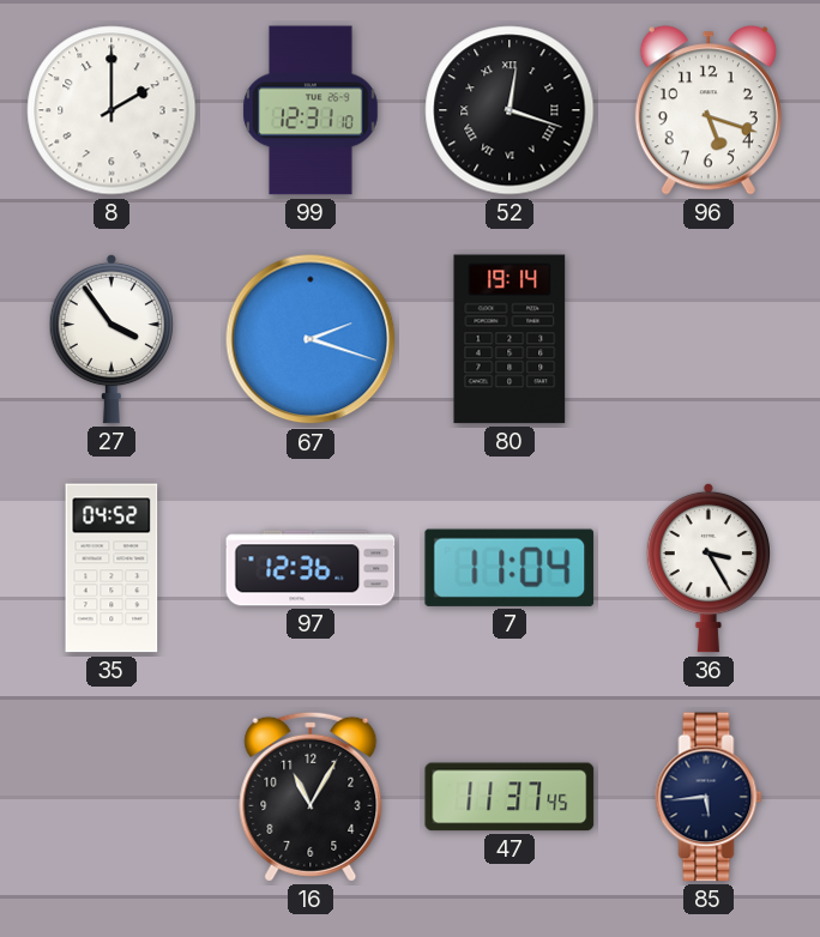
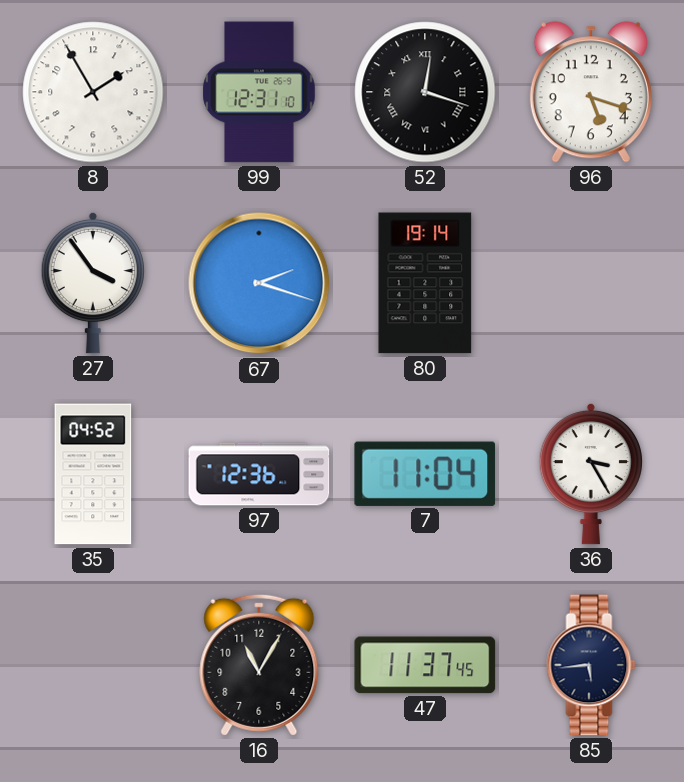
8: 2:00 -> 1:55
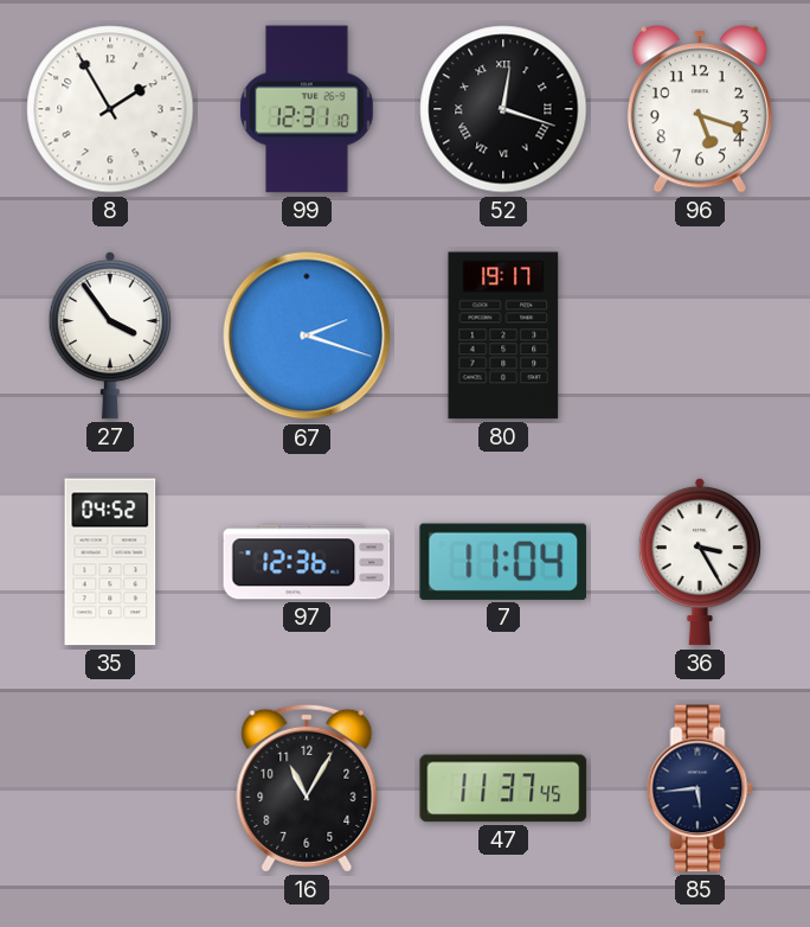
80: 19:14 -> 19:17
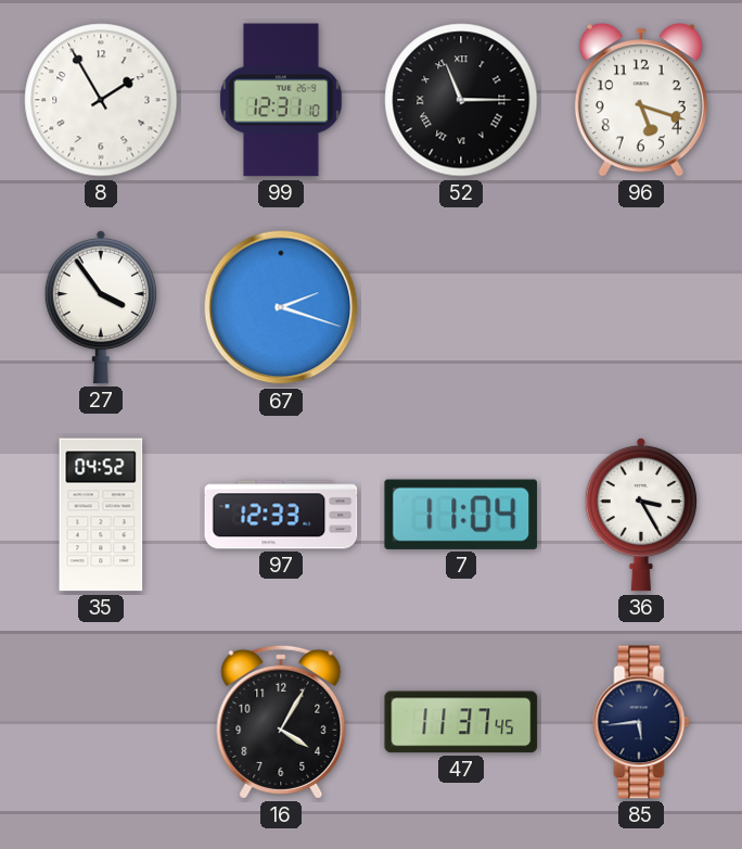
52: 12:18 -> 11:15
80: 19:17 -> none
97: 12:36 -> 12:33
16: 11:05 -> 4:05
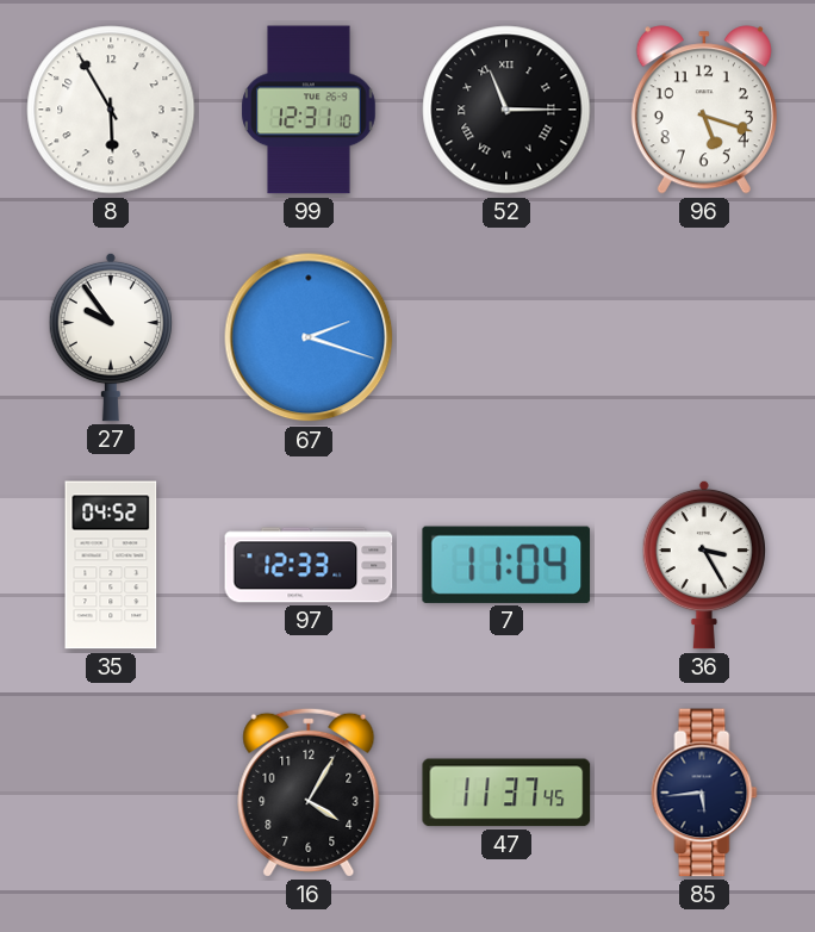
8: 1:55 -> 5:55
27: 3:54 -> 9:54
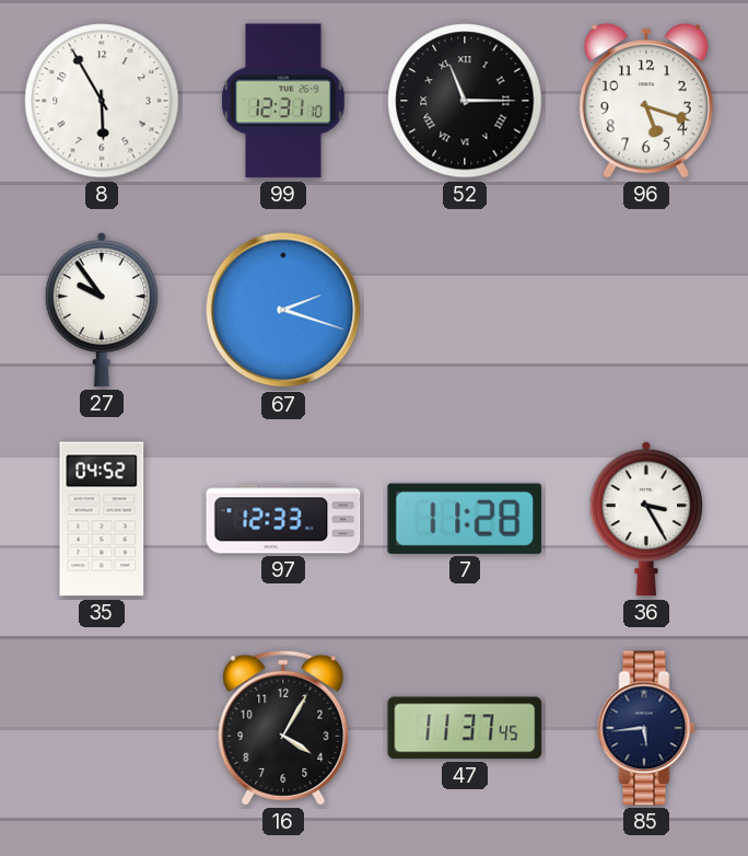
7: 11:04 -> 11:28
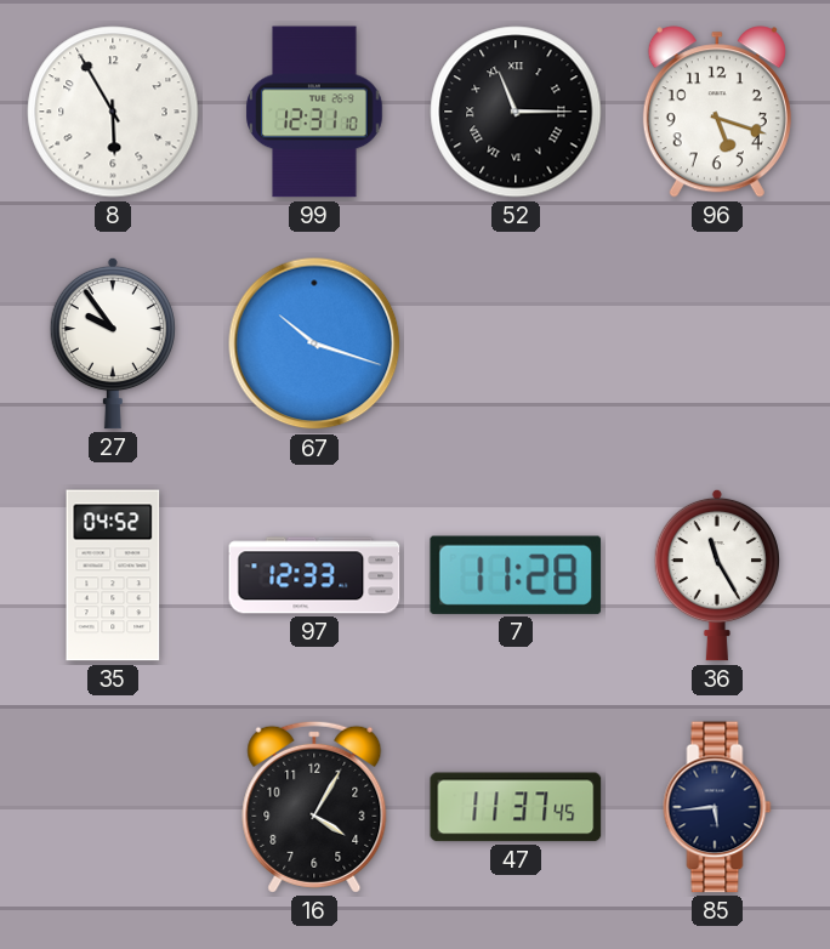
67: 2:18 -> 10:18
36: 3:25 -> 11:25
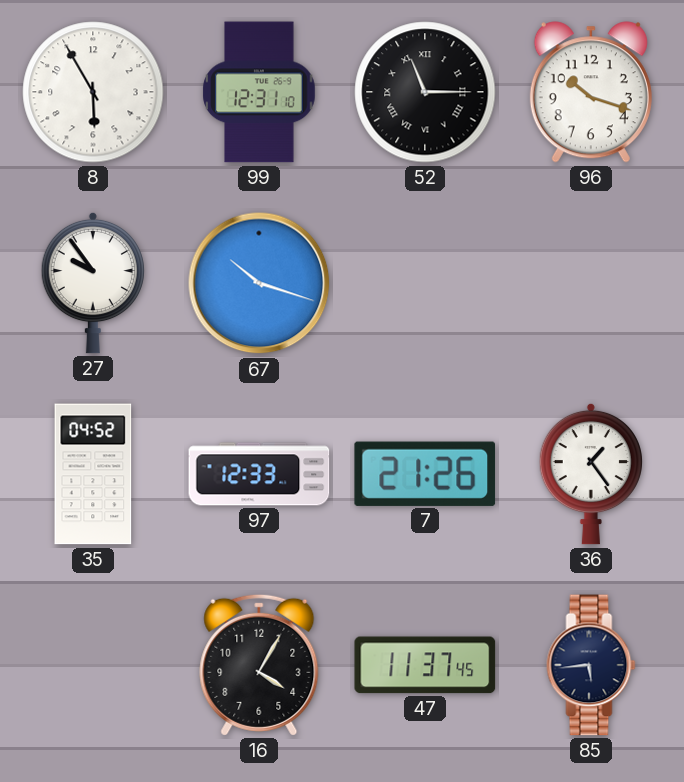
96: 5:18 -> 10:18
7: 11:28 -> 21:26
36: 11:25 -> 1:24
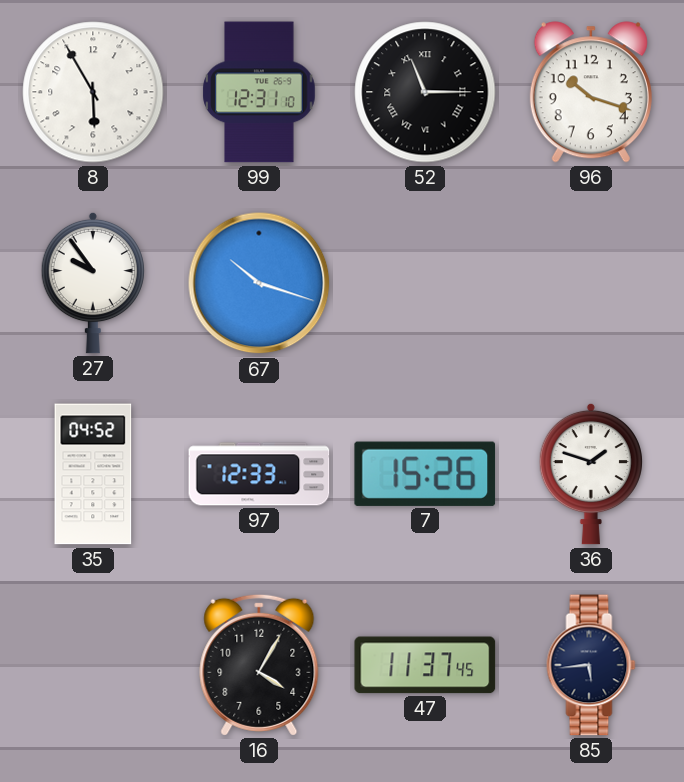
7: 21:26 -> 15:26
36: 1:24 -> 1:48
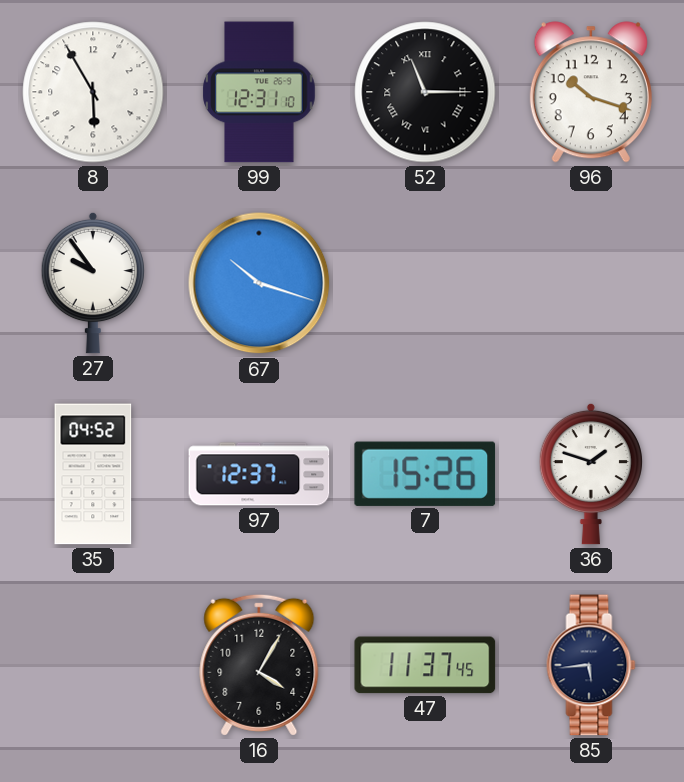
97: 12:33 -> 12:37
